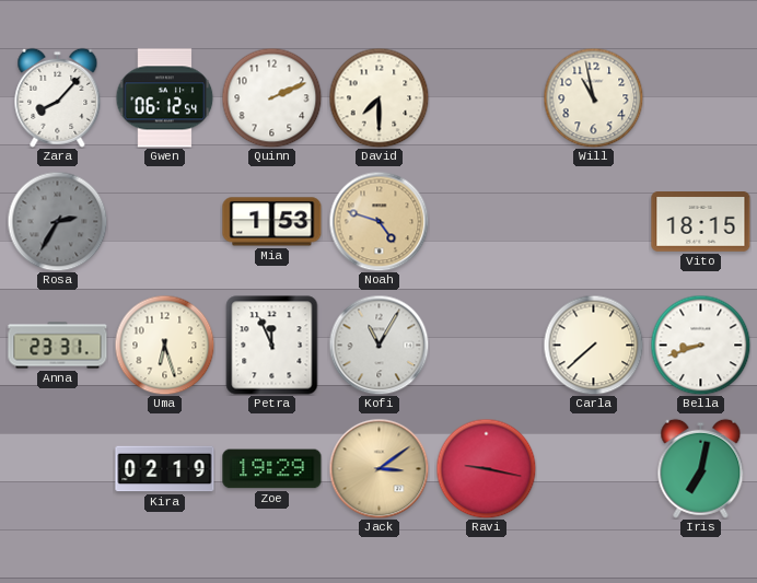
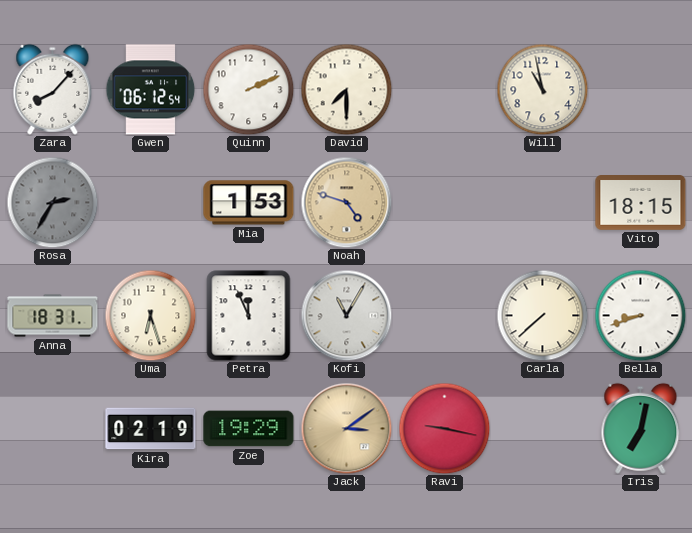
Anna: 23:31 -> 18:31
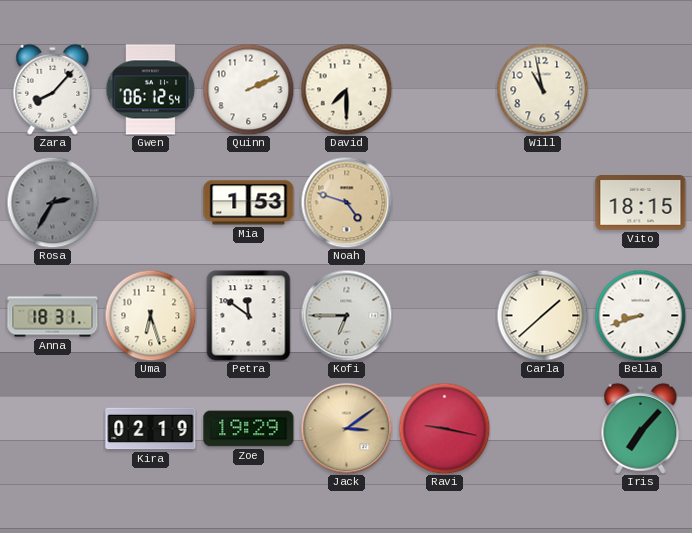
Petra: 11:56 -> 11:51
Kofi: 11:05 -> 6:45
Carla: 7:38 -> 1:38
Iris: 7:02 -> 7:07
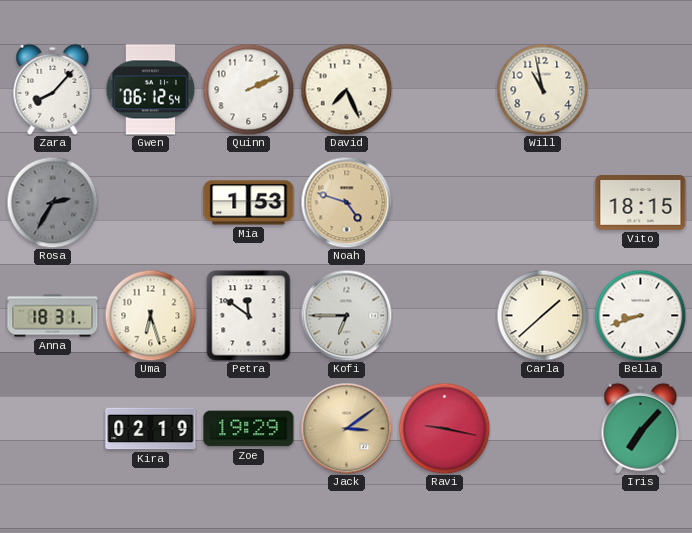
David: 7:30 -> 7:26
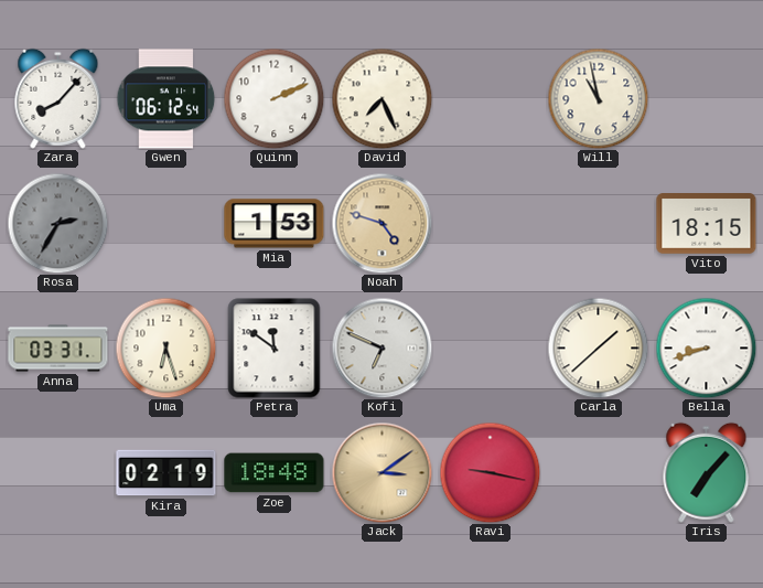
Anna: 18:31 -> 03:31
Kofi: 6:45 -> 6:49
Zoe: 19:29 -> 18:48
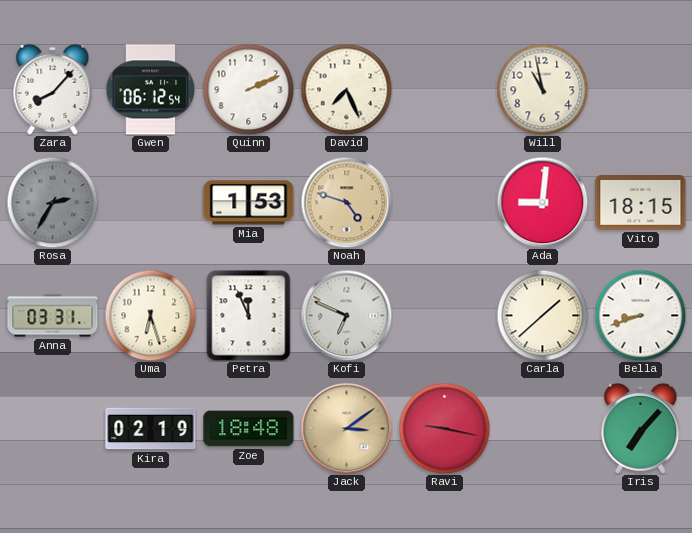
Ada: none -> 9:01
Petra: 11:51 -> 11:56
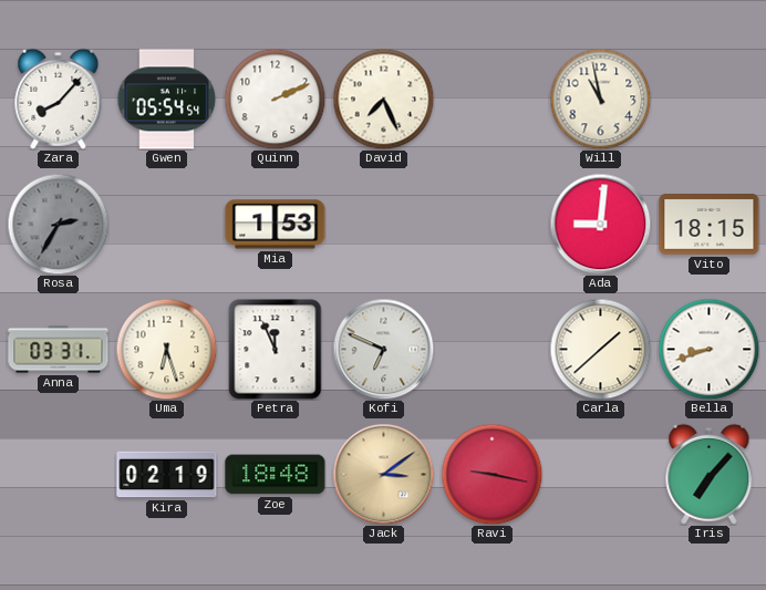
Gwen: 06:12 -> 05:54
Noah: 4:48 -> none
